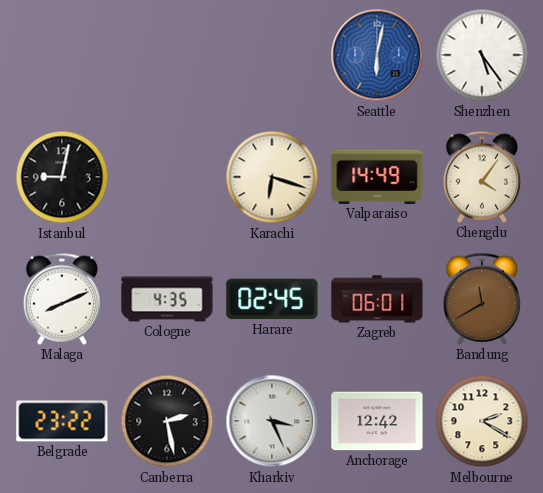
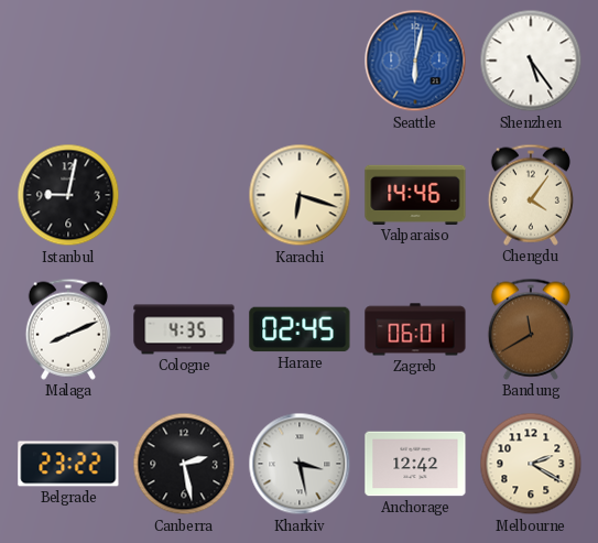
Valparaiso: 14:49 -> 14:46
Kharkiv: 3:26 -> 3:28
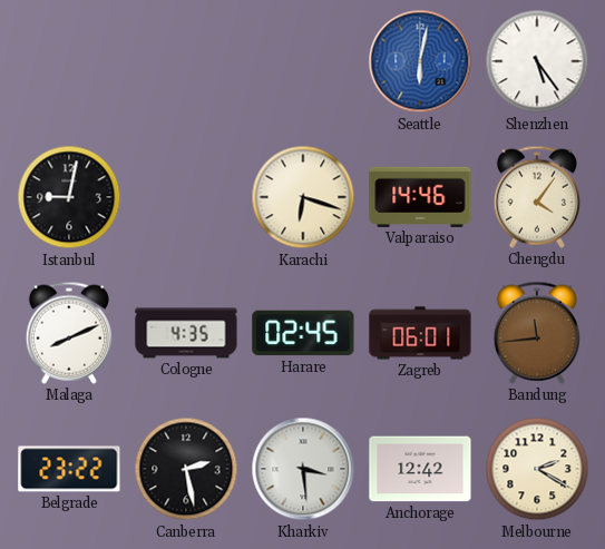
Bandung: 11:40 -> 11:44
Kharkiv: 3:28 -> 3:29
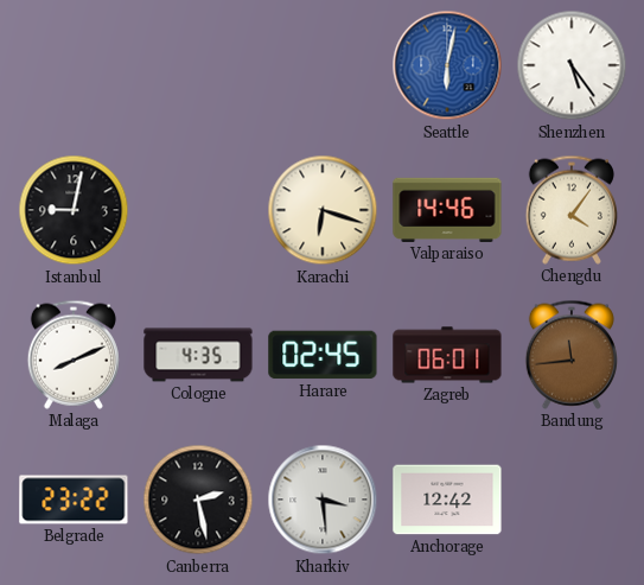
Melbourne: 2:20 -> none
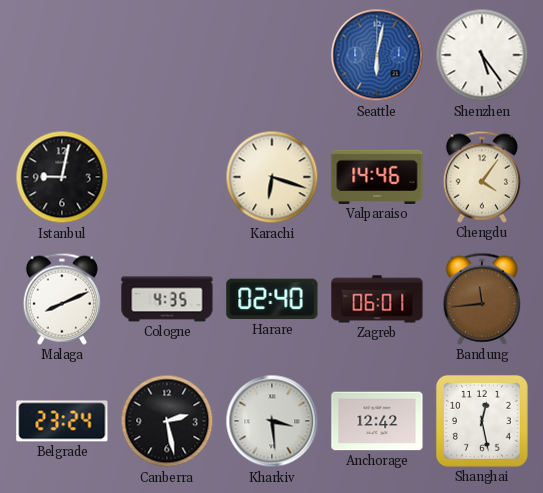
Harare: 02:45 -> 02:40
Belgrade: 23:22 -> 23:24
Shanghai: none -> 12:28
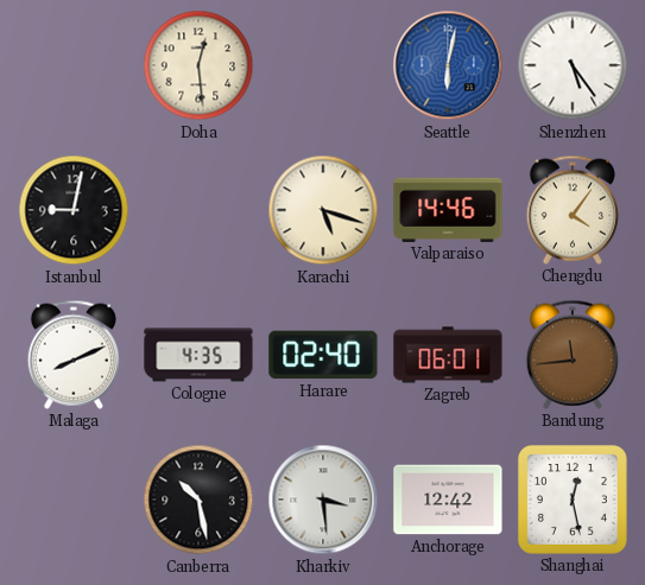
Doha: none -> 12:29
Karachi: 6:18 -> 5:18
Belgrade: 23:24 -> none
Canberra: 2:28 -> 10:28
